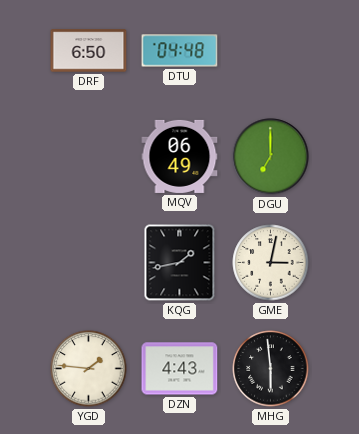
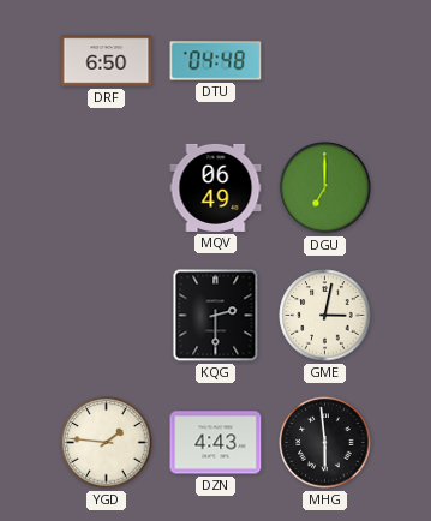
KQG: 1:43 -> 2:30
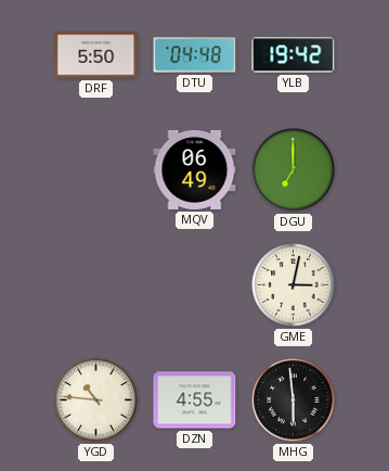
DRF: 6:50 -> 5:50
YLB: none -> 19:42
KQG: 2:30 -> none
YGD: 1:46 -> 10:46
DZN: 4:43 -> 4:55
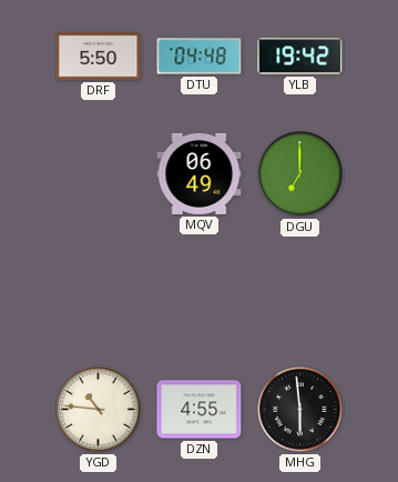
GME: 3:02 -> none
